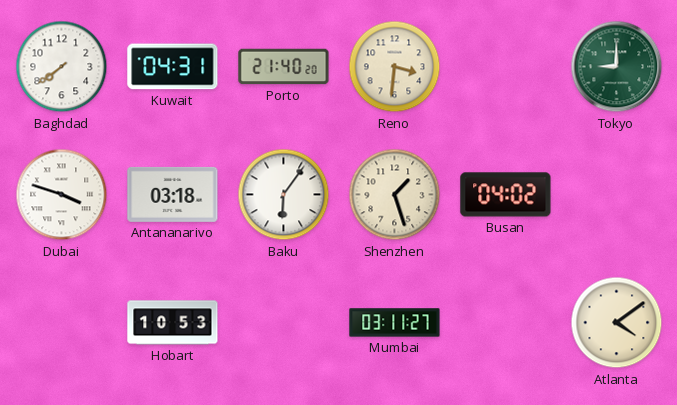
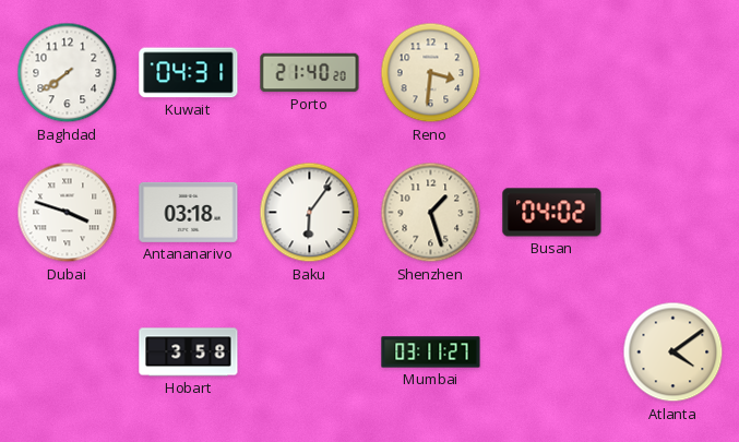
Tokyo: 9:00 -> none
Hobart: 10:53 -> 3:58
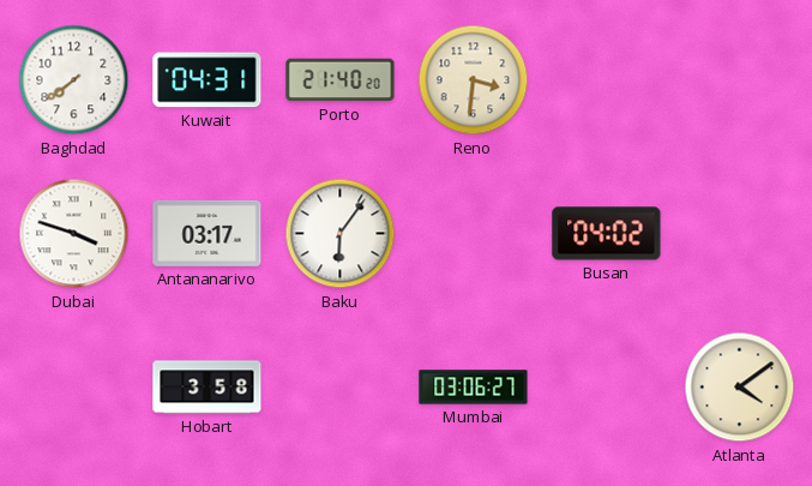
Antananarivo: 03:18 -> 03:17
Shenzhen: 1:27 -> none
Mumbai: 03:11 -> 03:06
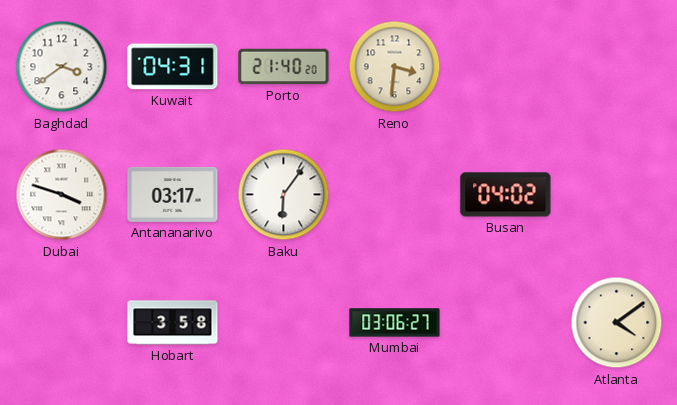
Baghdad: 7:39 -> 3:39
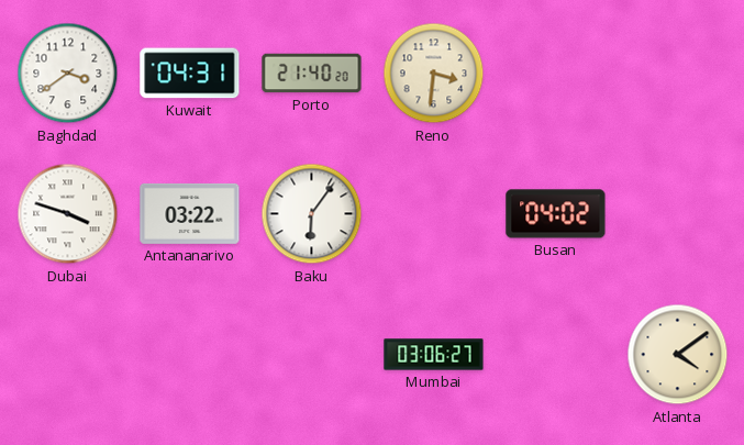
Antananarivo: 03:17 -> 03:22
Hobart: 3:58 -> none
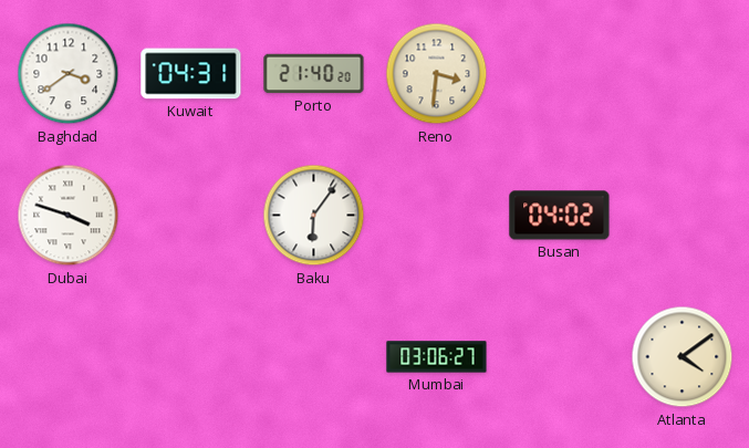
Antananarivo: 03:22 -> none
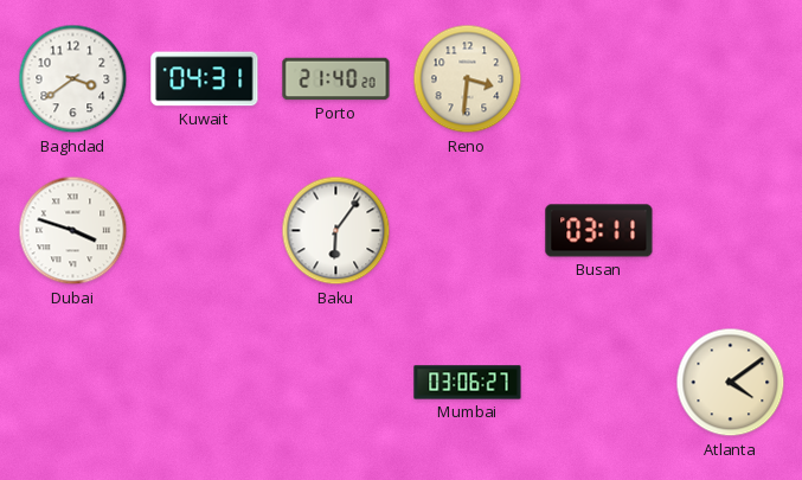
Busan: 04:02 -> 03:11
